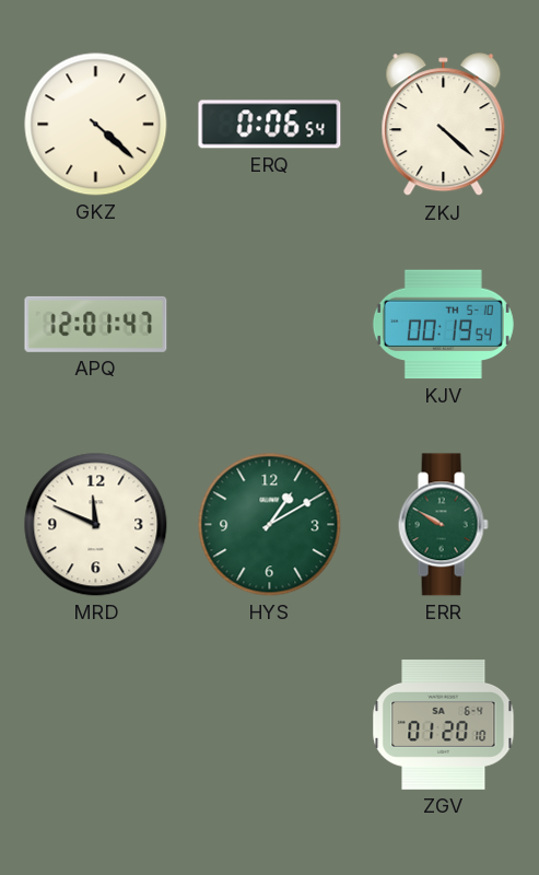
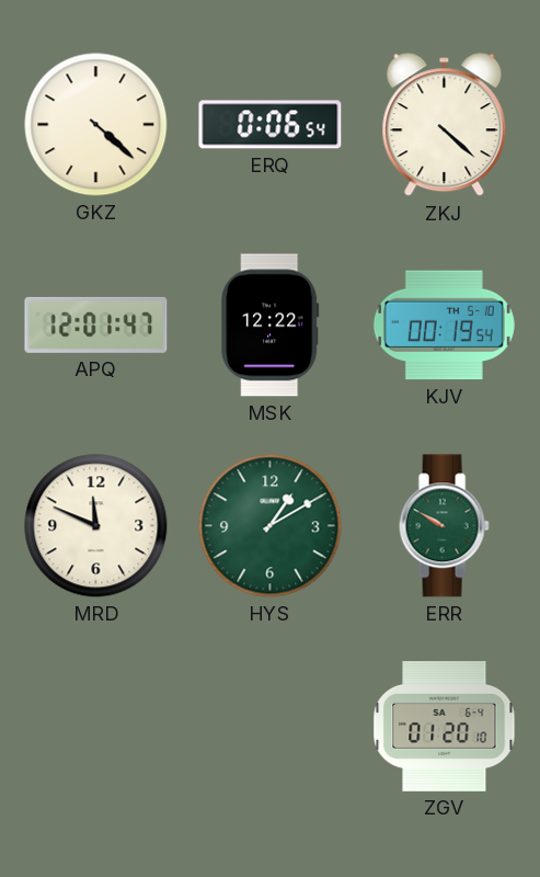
MSK: none -> 12:22
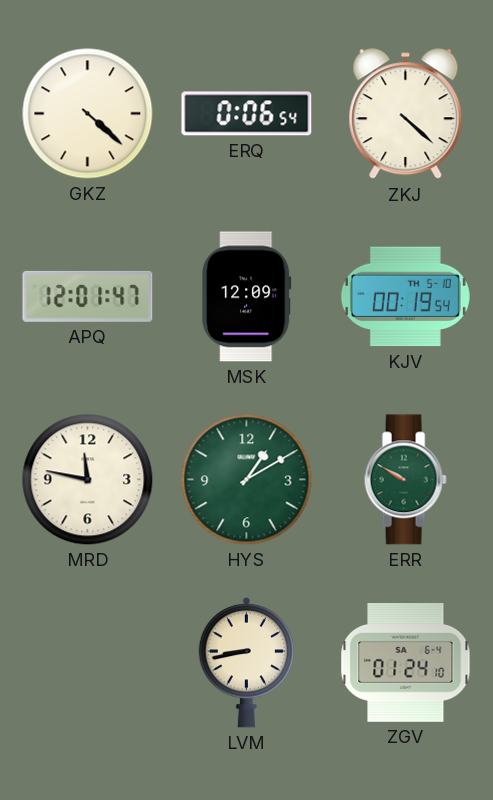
MSK: 12:22 -> 12:09
MRD: 11:49 -> 11:47
LVM: none -> 8:43
ZGV: 01:20 -> 01:24
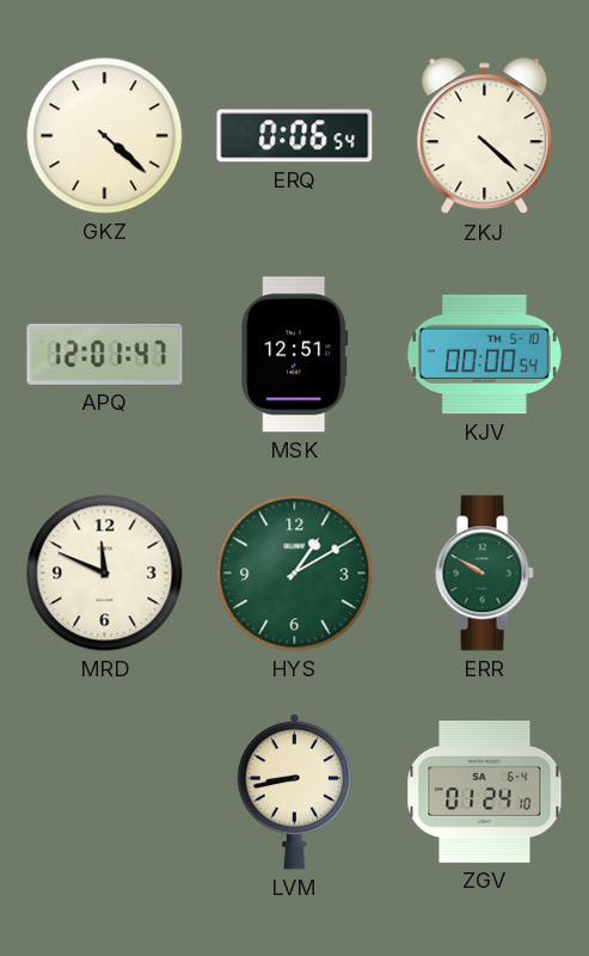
MSK: 12:09 -> 12:51
KJV: 00:19 -> 00:00
MRD: 11:47 -> 11:49
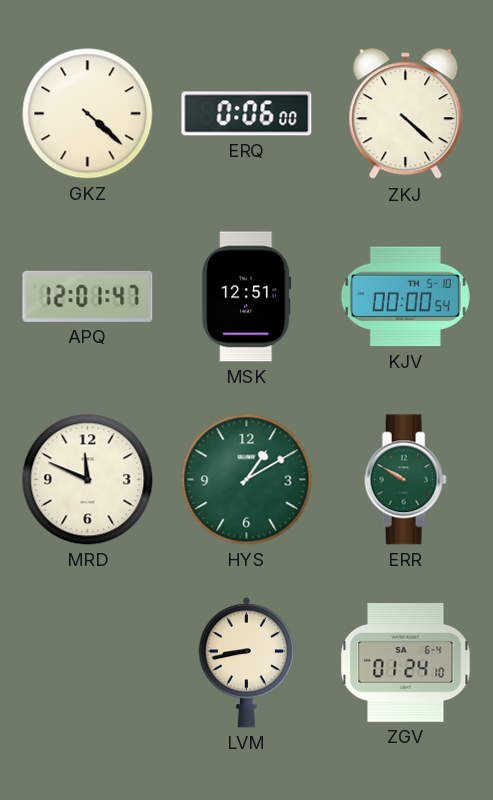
ERQ: 0:06:54 -> 0:06:00
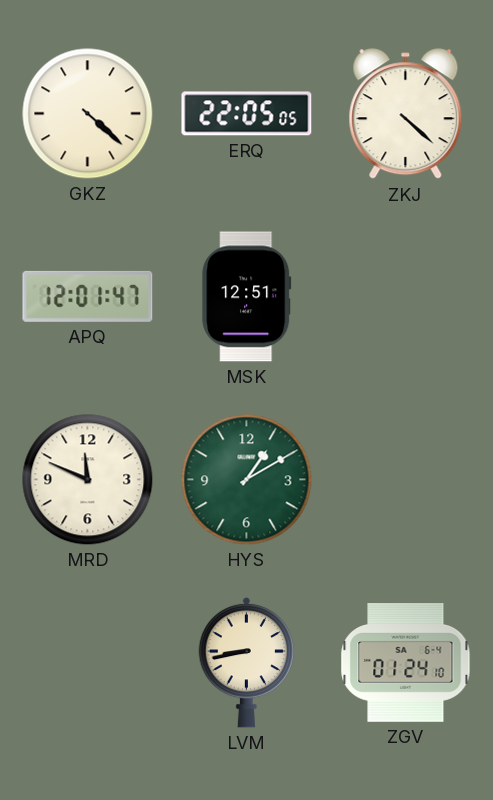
ERQ: 0:06 -> 22:05
KJV: 00:00 -> none
ERR: 9:50 -> none
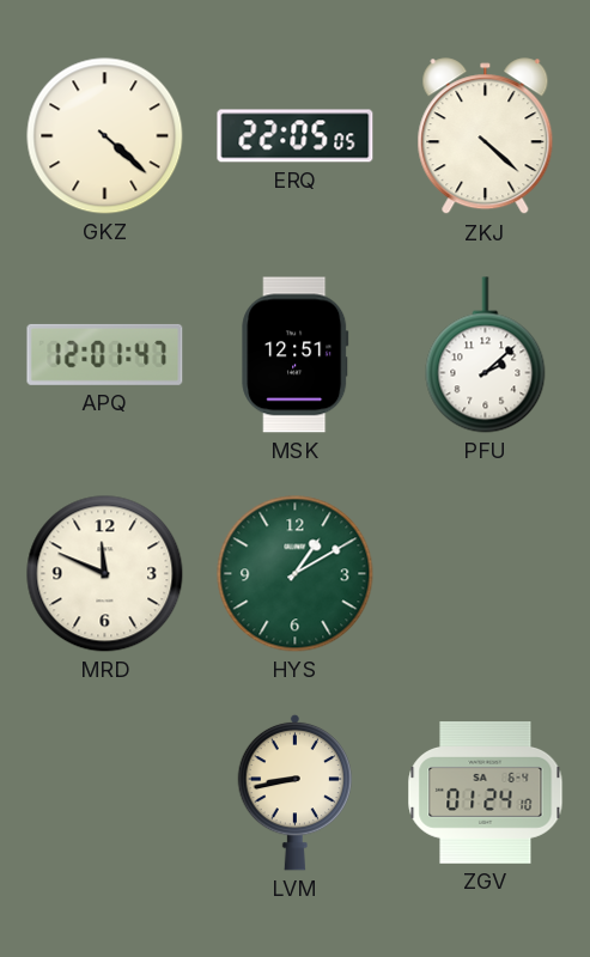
PFU: none -> 2:08
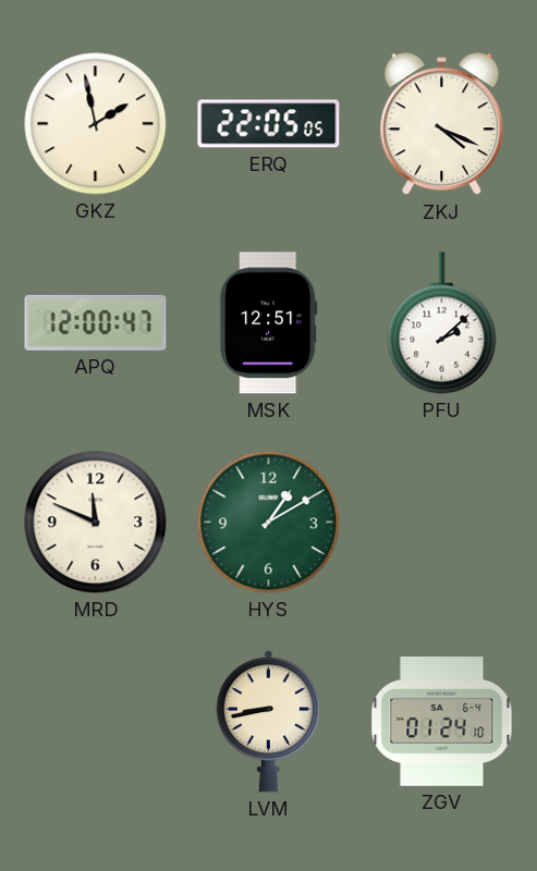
GKZ: 4:22 -> 1:58
ZKJ: 4:22 -> 4:19
APQ: 12:01 -> 12:00
